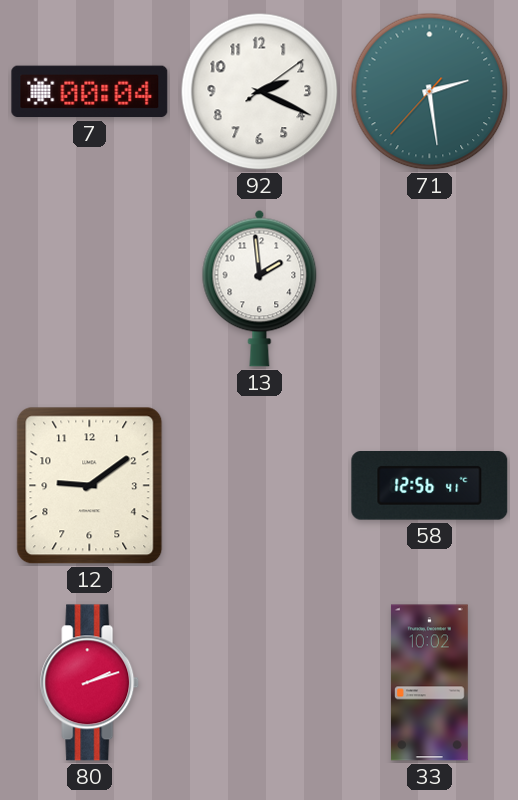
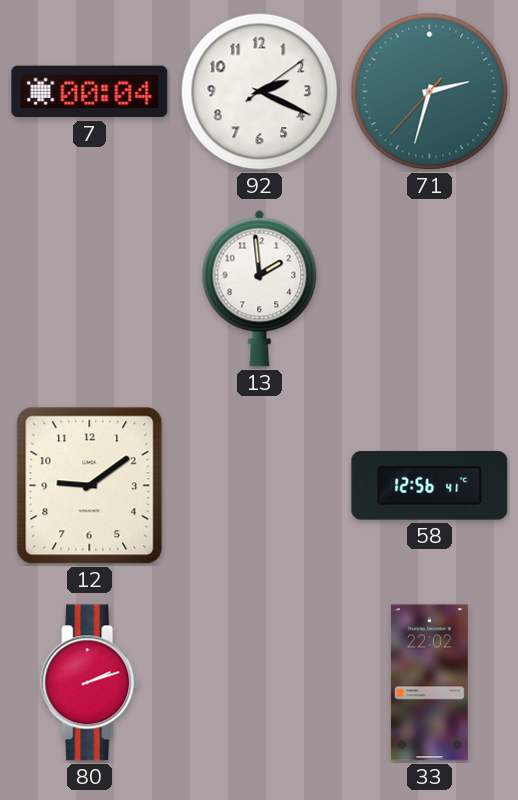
71: 2:28 -> 2:32
33: 10:02 -> 22:02
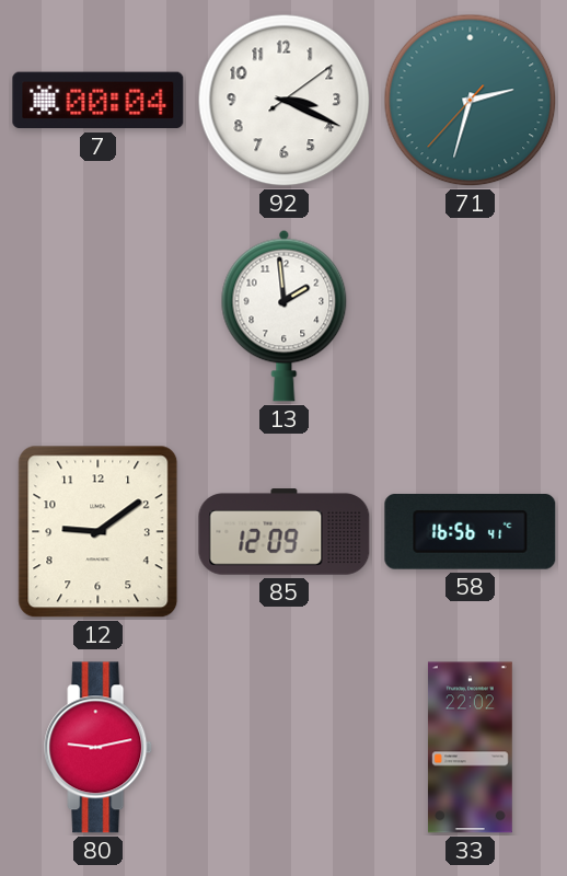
92: 2:19 -> 3:19
85: none -> 12:09
58: 12:56 -> 16:56
80: 2:12 -> 9:13
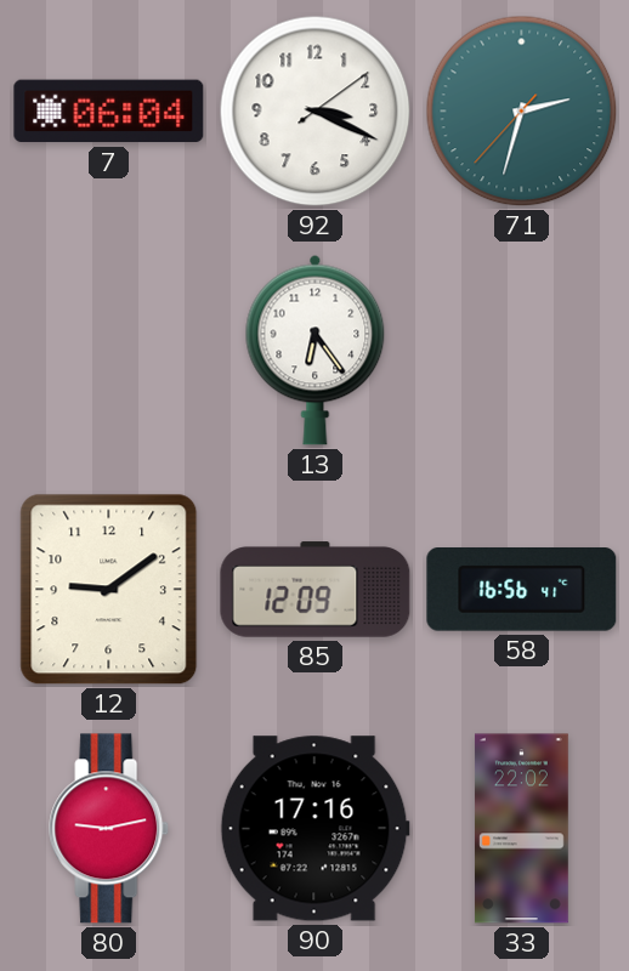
7: 00:04 -> 06:04
13: 1:59 -> 6:24
90: none -> 17:16
